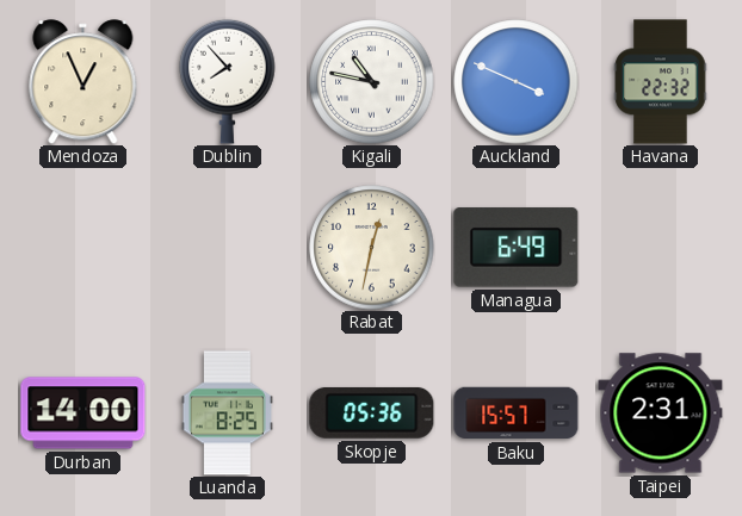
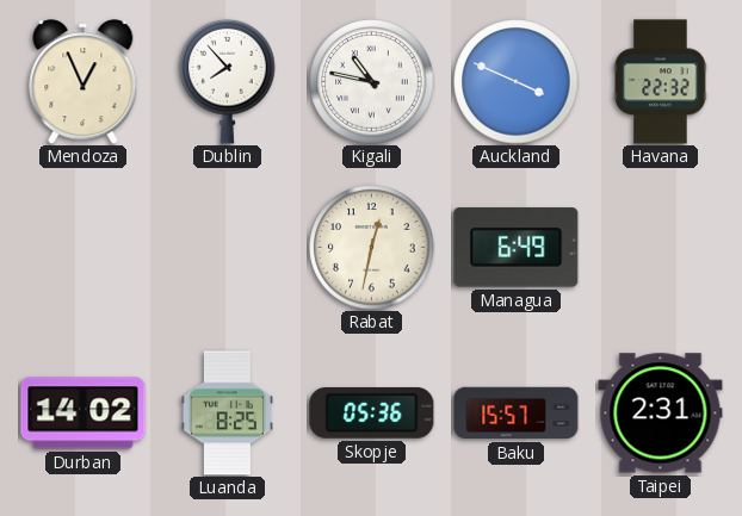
Durban: 14:00 -> 14:02
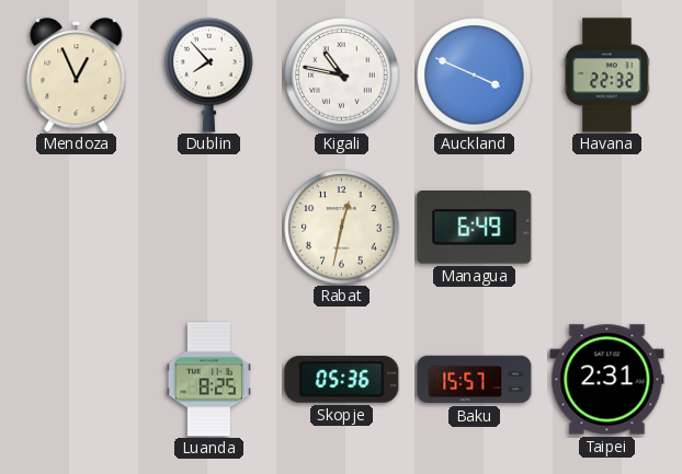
Durban: 14:02 -> none
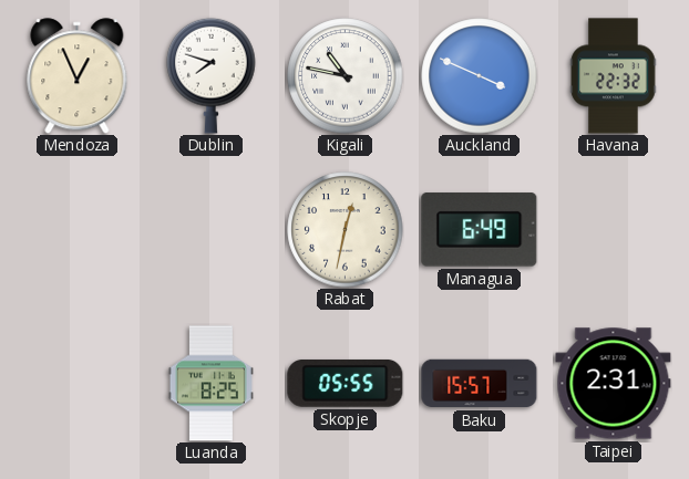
Dublin: 7:53 -> 7:48
Skopje: 05:36 -> 05:55
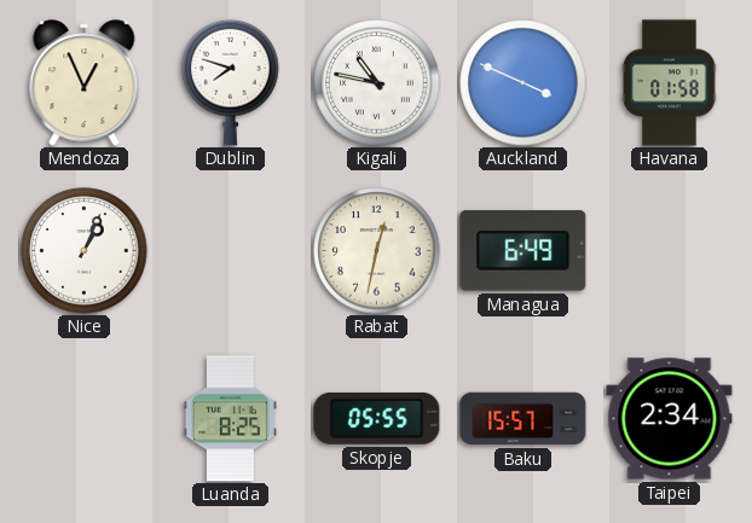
Havana: 22:32 -> 01:58
Nice: none -> 1:04
Taipei: 2:31 -> 2:34
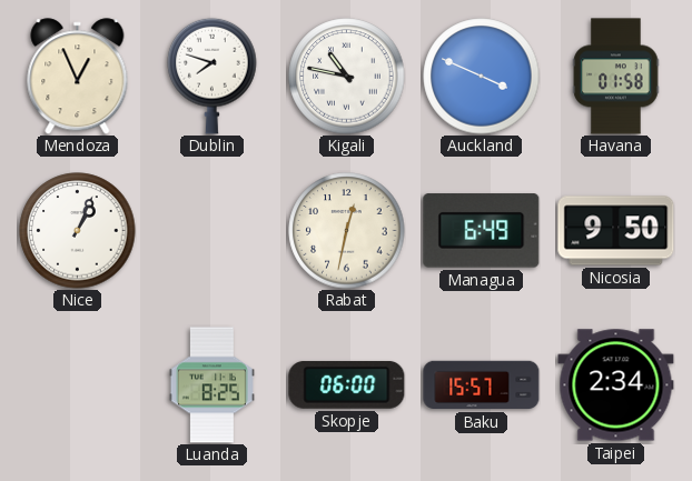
Nicosia: none -> 9:50
Skopje: 05:55 -> 06:00
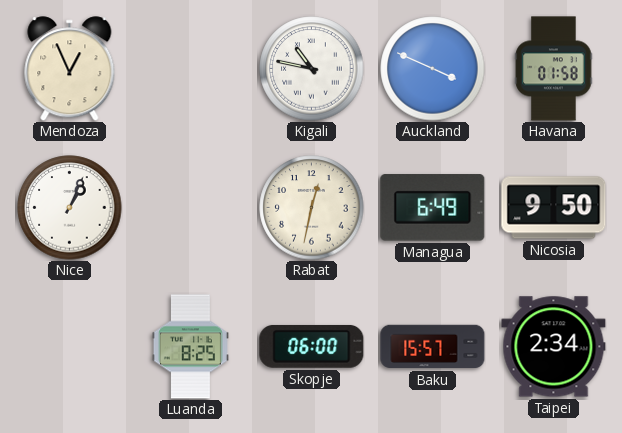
Dublin: 7:48 -> none
